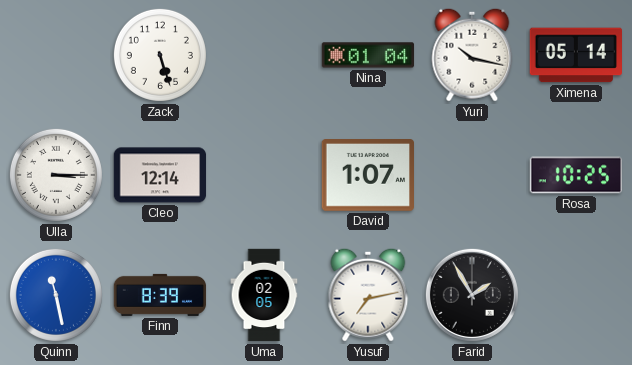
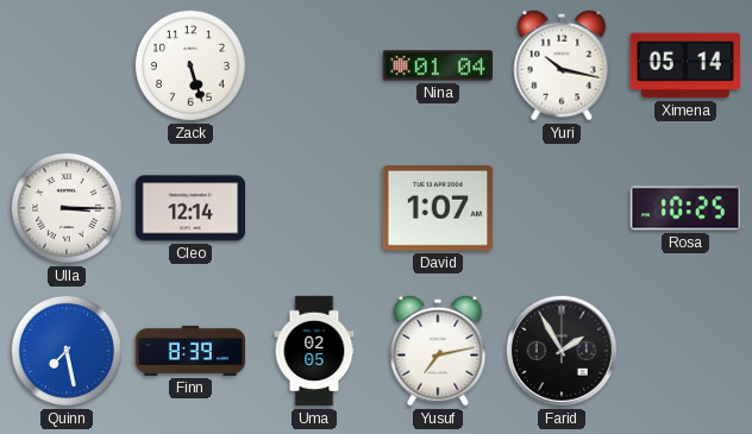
Quinn: 11:28 -> 7:28
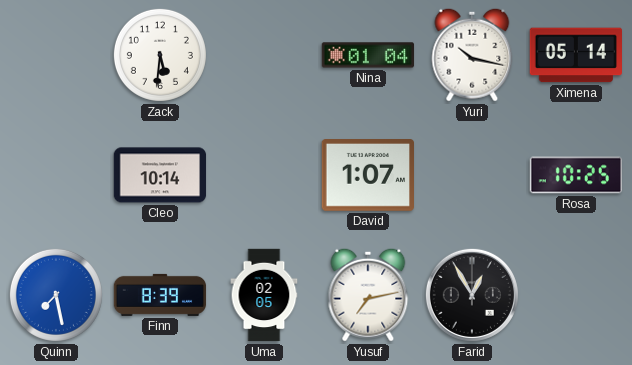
Zack: 5:27 -> 5:31
Ulla: 3:15 -> none
Cleo: 12:14 -> 10:14
Farid: 1:55 -> 12:55
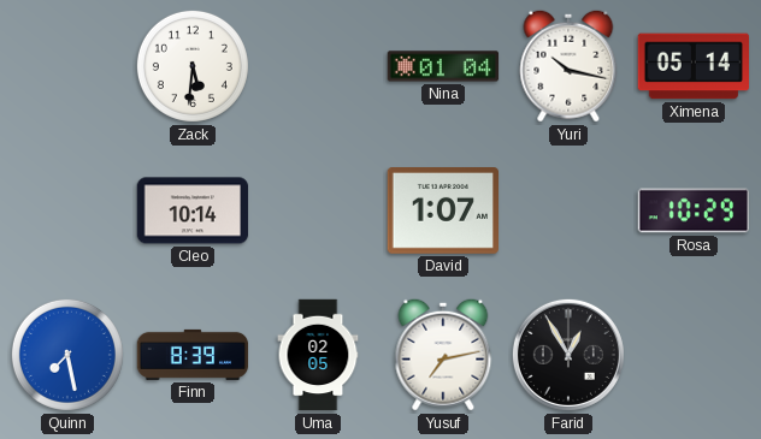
Rosa: 10:25 -> 10:29
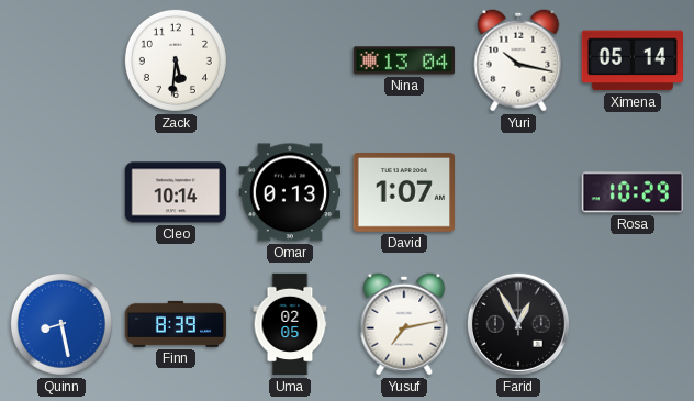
Nina: 01:04 -> 13:04
Omar: none -> 0:13
Quinn: 7:28 -> 8:28
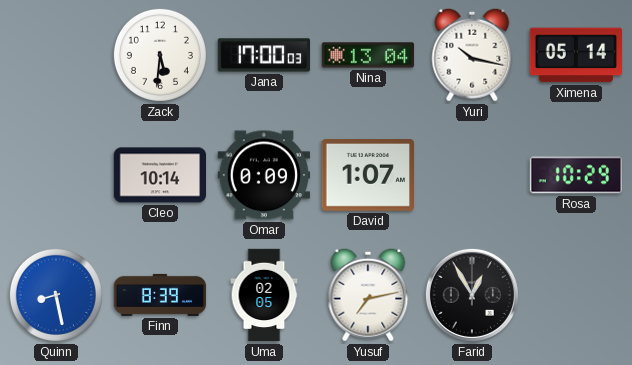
Jana: none -> 17:00
Omar: 0:13 -> 0:09
